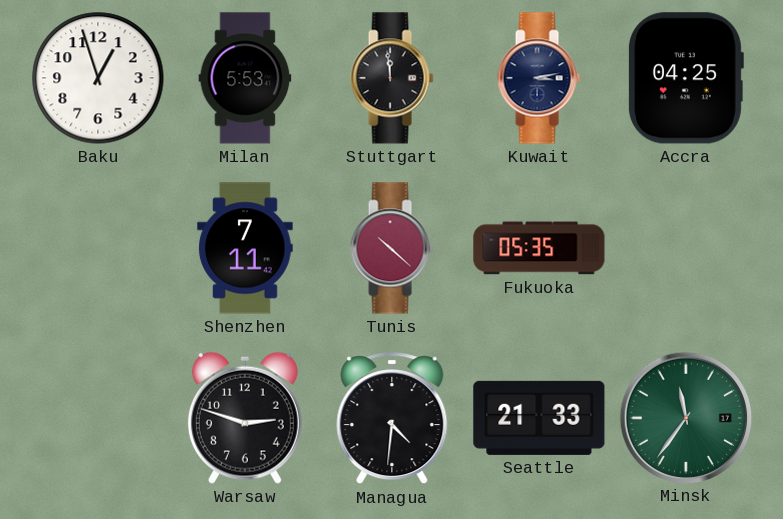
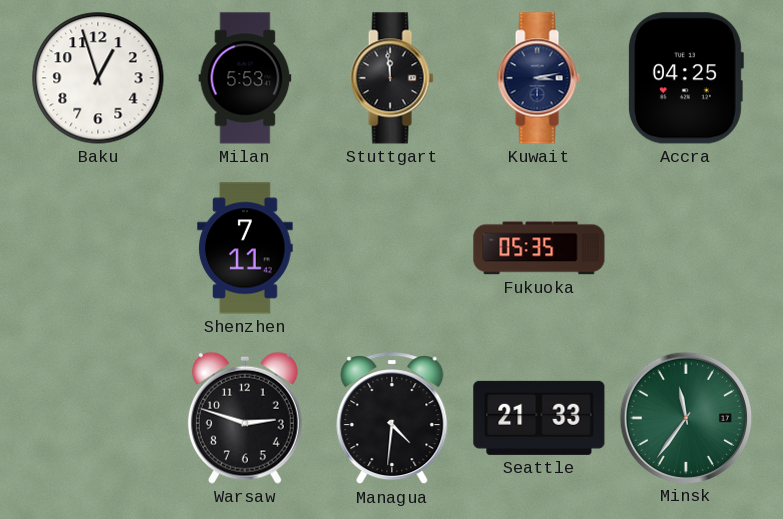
Tunis: 10:22 -> none
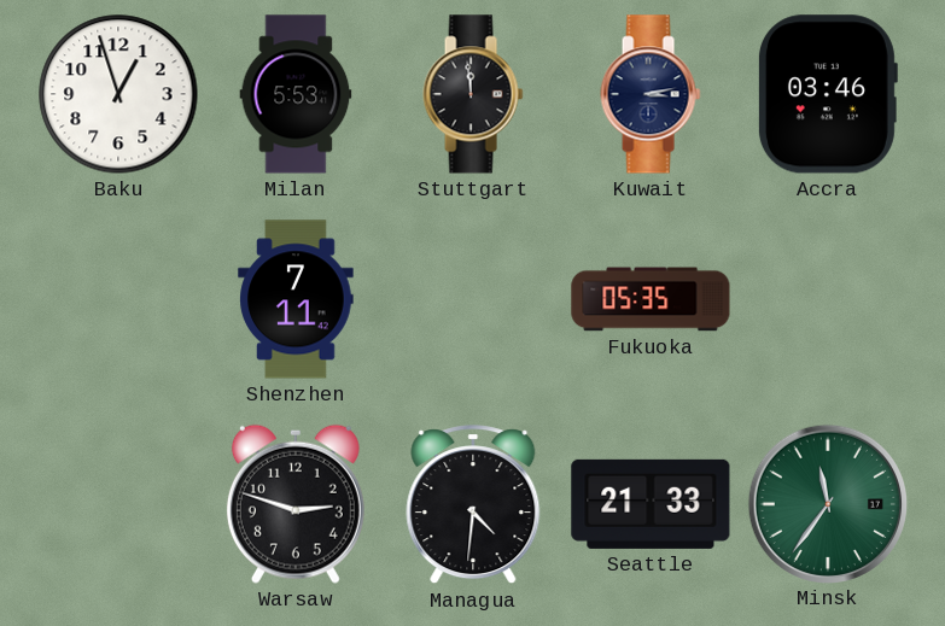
Accra: 04:25 -> 03:46
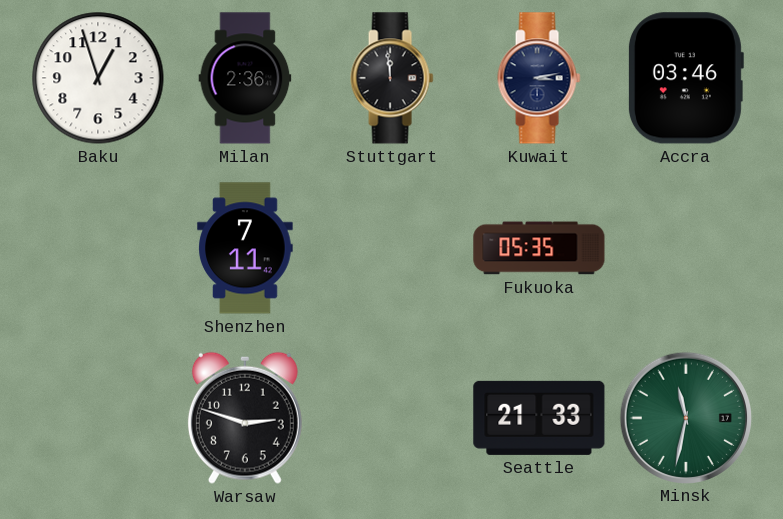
Milan: 5:53 -> 2:36
Managua: 4:31 -> none
Minsk: 11:36 -> 11:32
